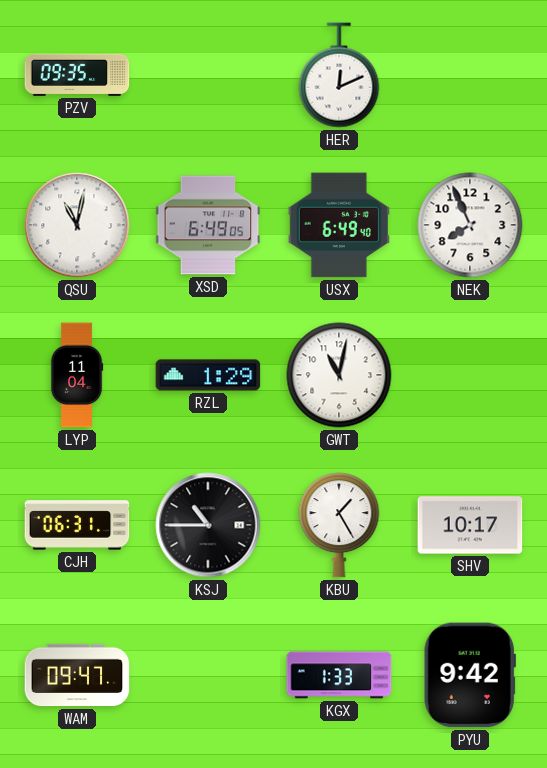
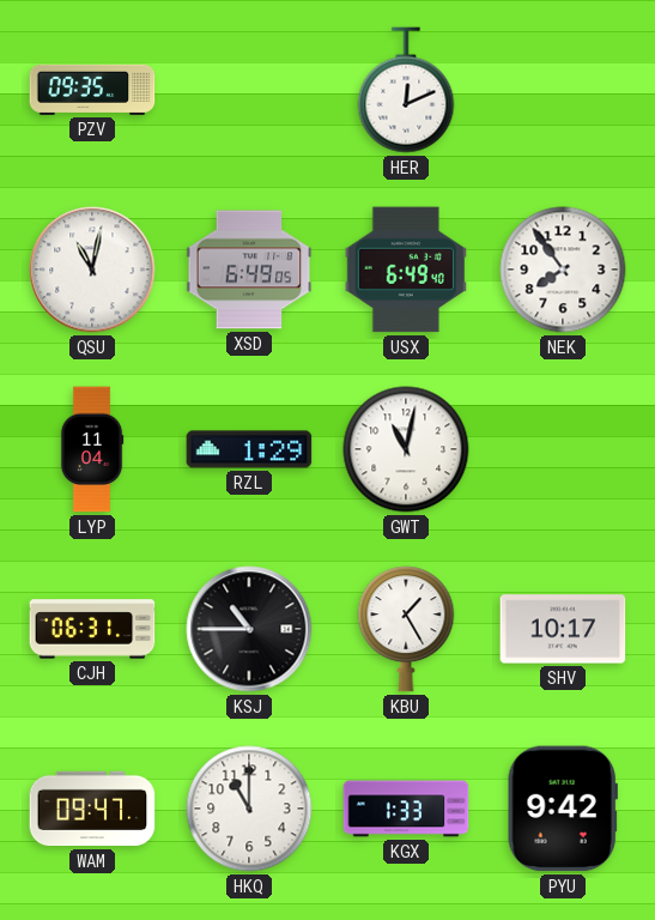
NEK: 7:56 -> 7:54
HKQ: none -> 11:00
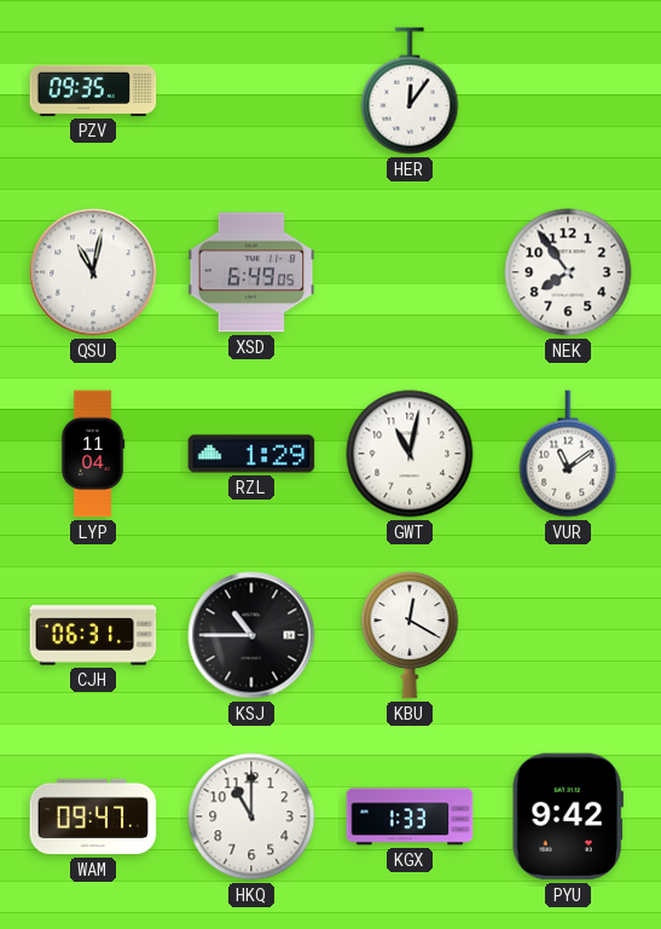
HER: 12:11 -> 12:06
USX: 6:49 -> none
VUR: none -> 11:09
KBU: 1:25 -> 12:20
SHV: 10:17 -> none
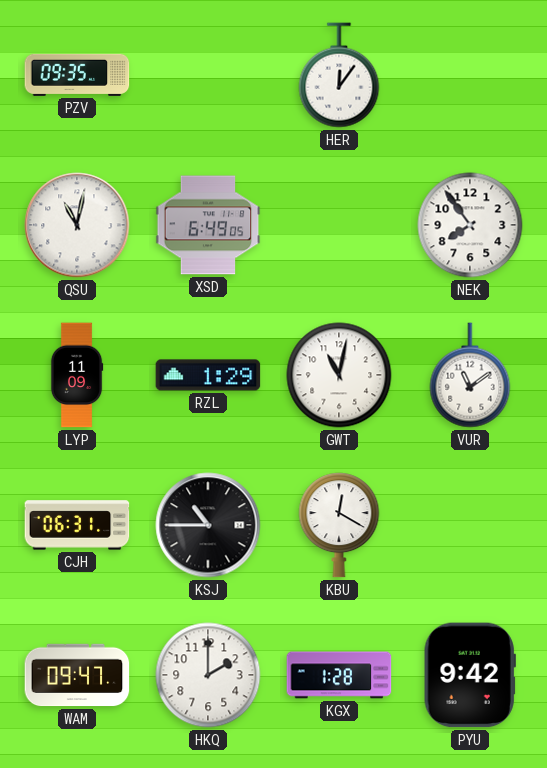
LYP: 11:04 -> 11:09
HKQ: 11:00 -> 2:00
KGX: 1:33 -> 1:28
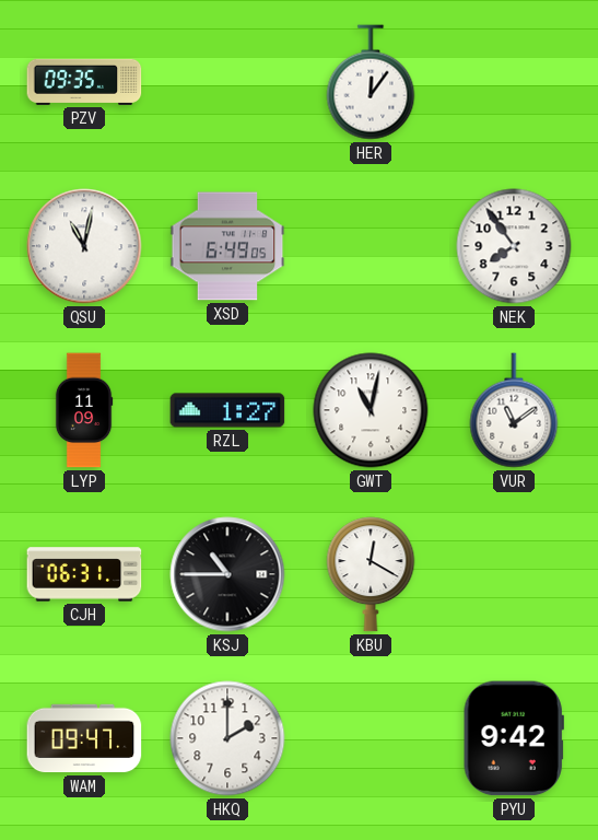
RZL: 1:29 -> 1:27
KGX: 1:28 -> none
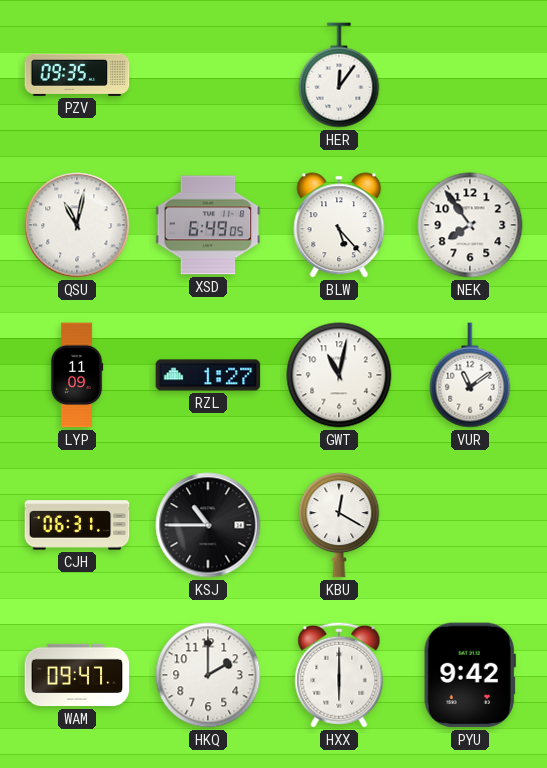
BLW: none -> 5:23
HXX: none -> 6:00
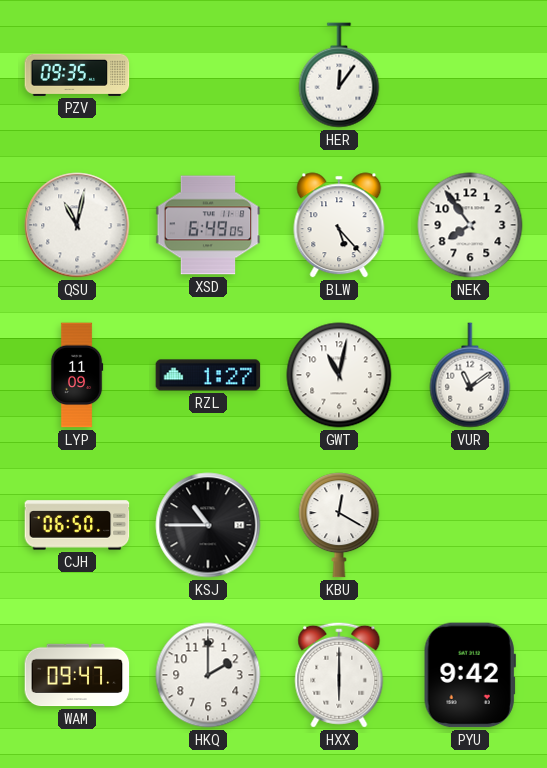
CJH: 06:31 -> 06:50
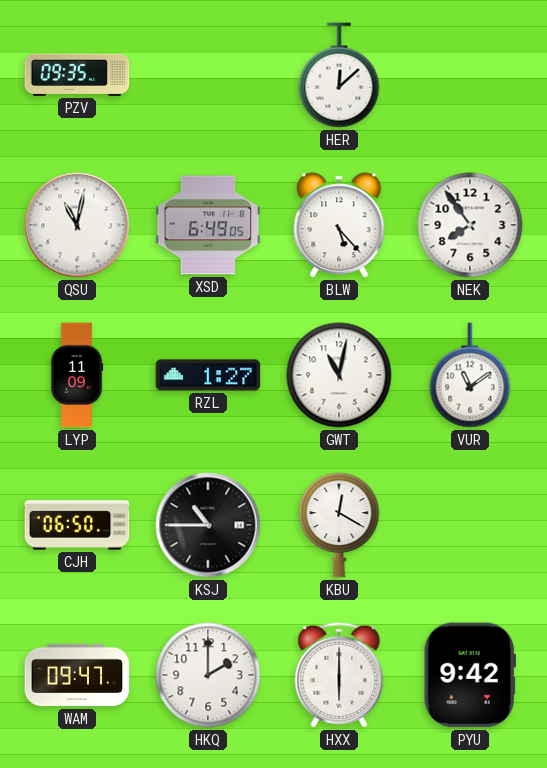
HER: 12:06 -> 12:08
